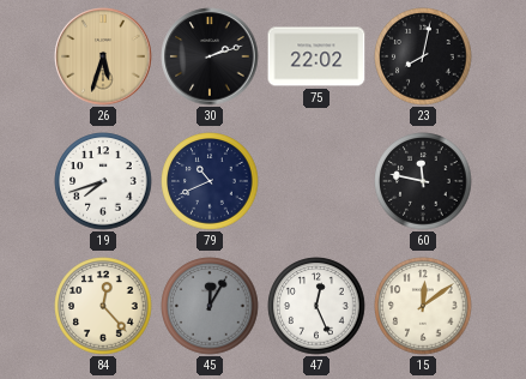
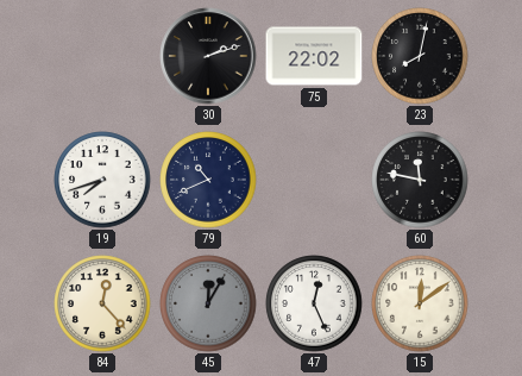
26: 5:33 -> none
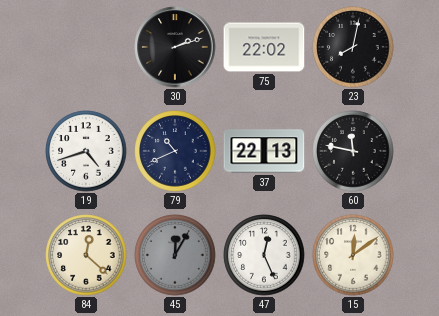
19: 7:42 -> 4:42
37: none -> 22:13
84: 12:23 -> 12:22
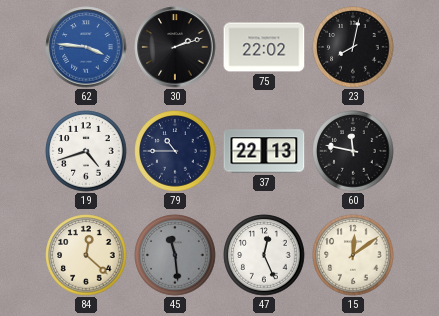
62: none -> 3:46
79: 10:41 -> 10:45
45: 12:05 -> 11:29
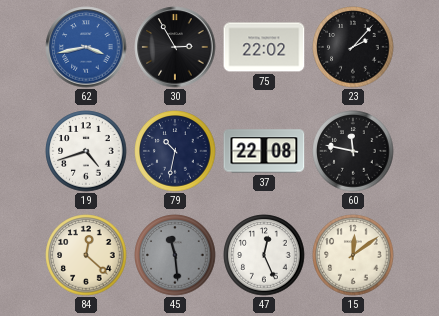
62: 3:46 -> 3:43
30: 2:12 -> 2:55
23: 8:02 -> 2:07
79: 10:45 -> 10:32
37: 22:13 -> 22:08
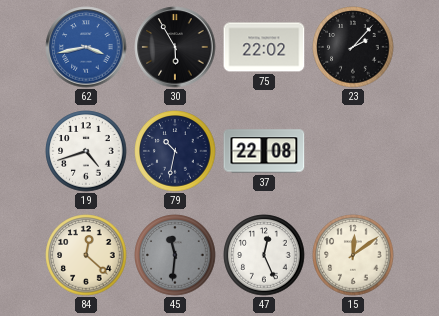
30: 2:55 -> 5:55
60: 11:47 -> none
45: 11:29 -> 11:31
